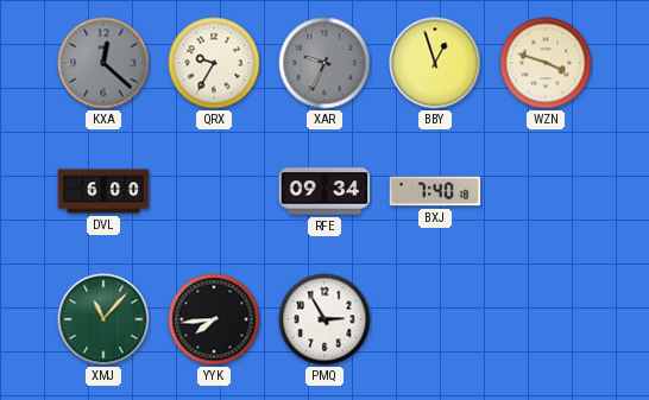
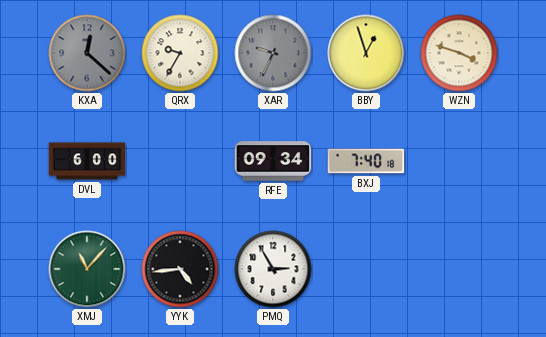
YYK: 7:44 -> 4:44
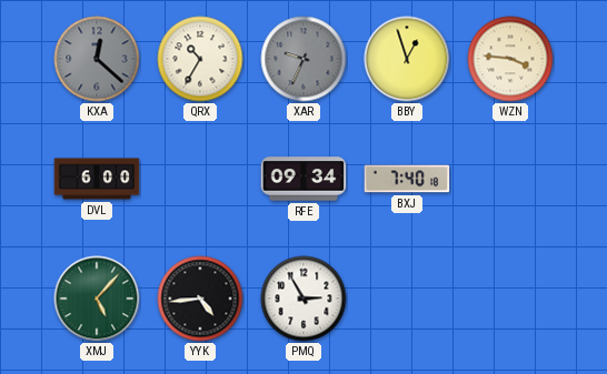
QRX: 9:35 -> 10:35
WZN: 3:48 -> 3:46
XMJ: 11:07 -> 5:07
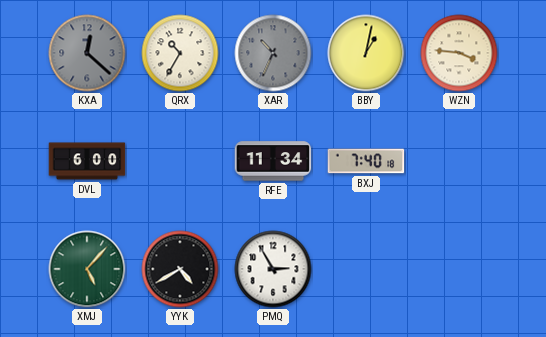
XAR: 9:34 -> 10:34
BBY: 12:57 -> 1:02
RFE: 09:34 -> 11:34
YYK: 4:44 -> 4:40
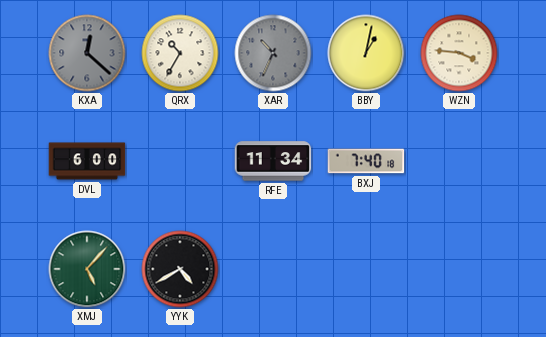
PMQ: 2:55 -> none
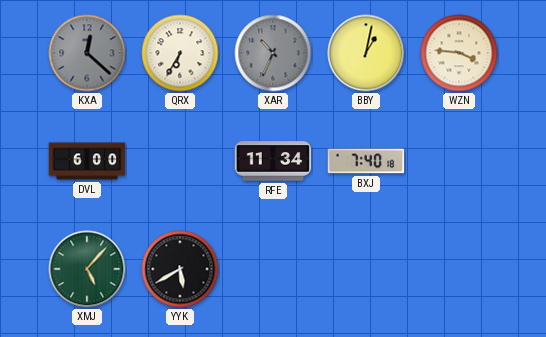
QRX: 10:35 -> 6:35
YYK: 4:40 -> 5:40
